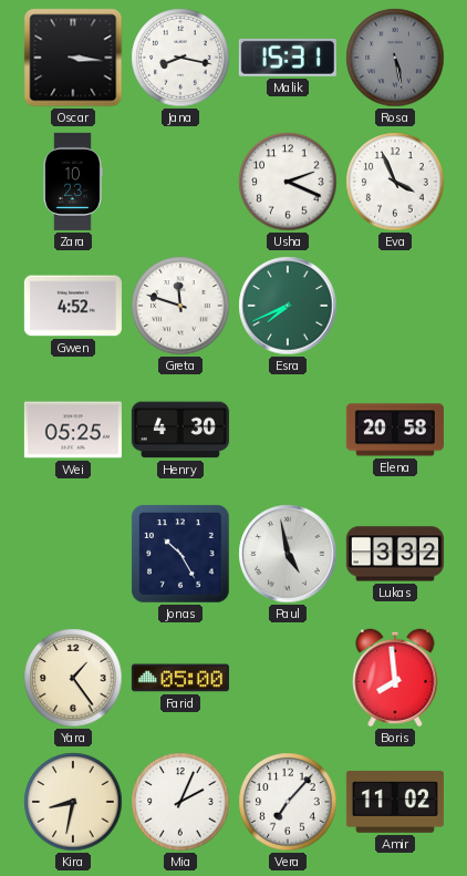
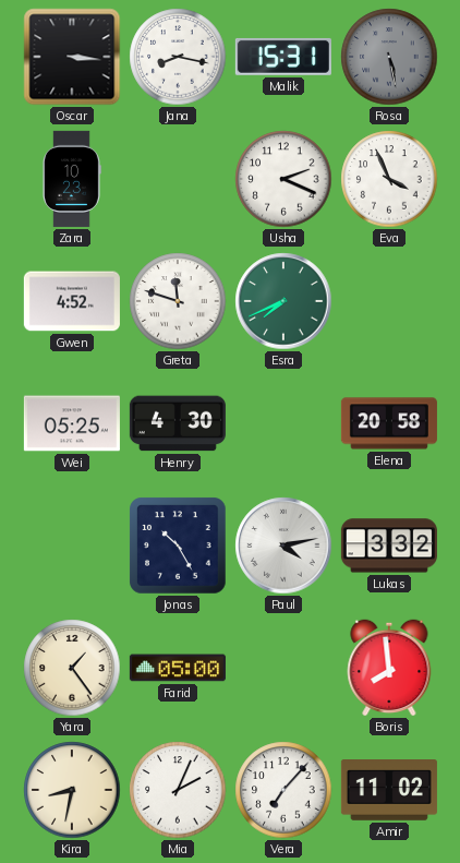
Paul: 4:58 -> 4:13
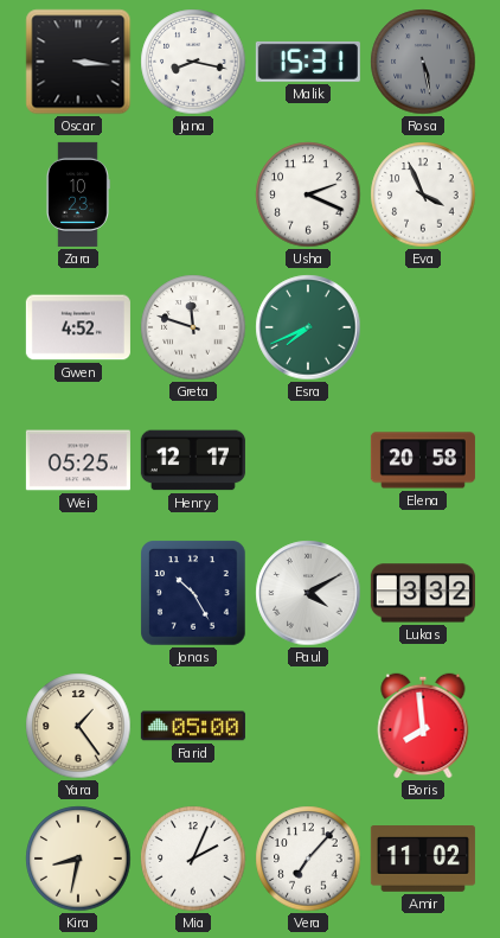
Henry: 4:30 -> 12:17
Paul: 4:13 -> 4:10
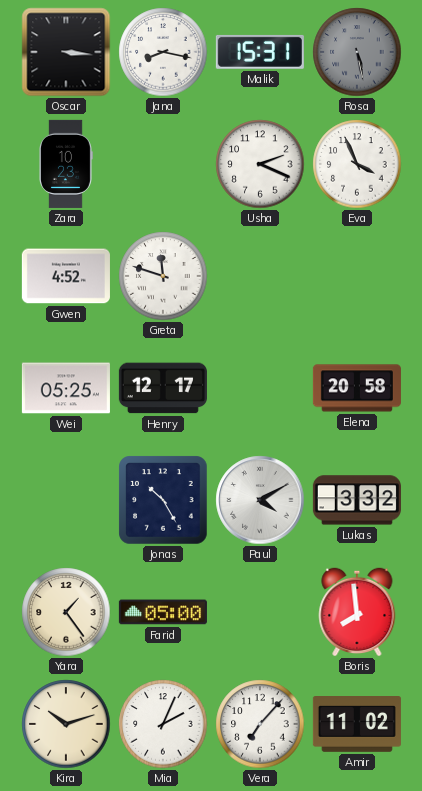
Esra: 7:41 -> none
Kira: 8:32 -> 10:12
